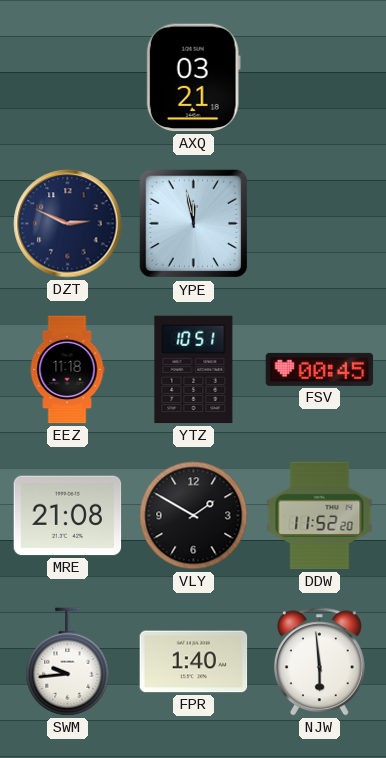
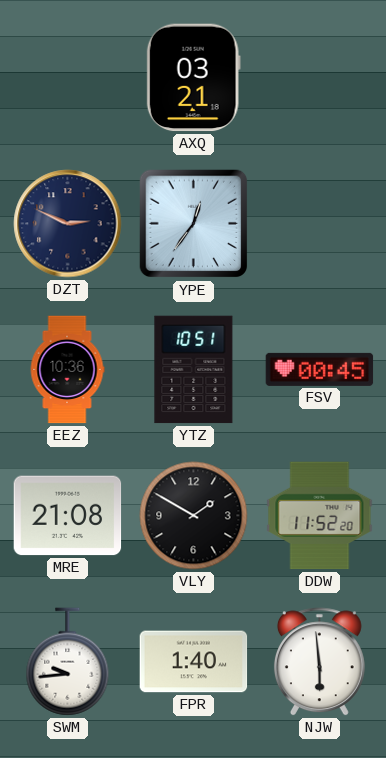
YPE: 11:58 -> 12:36
EEZ: 11:18 -> 10:36
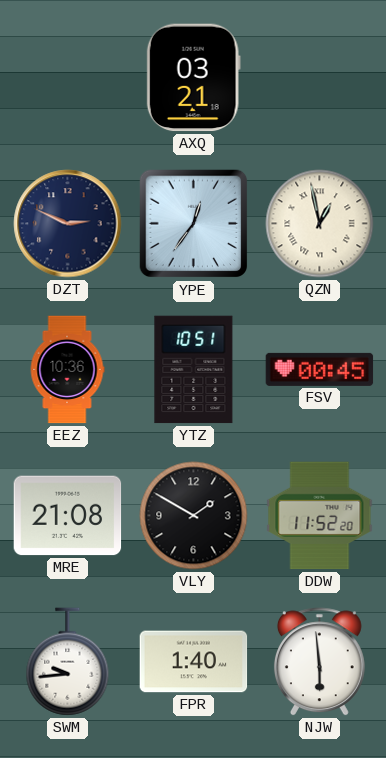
QZN: none -> 12:58
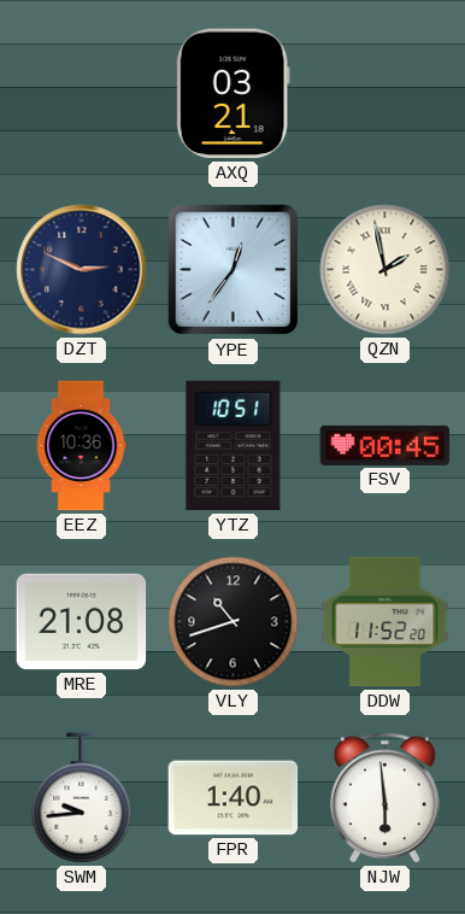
QZN: 12:58 -> 1:58
VLY: 1:50 -> 10:42
